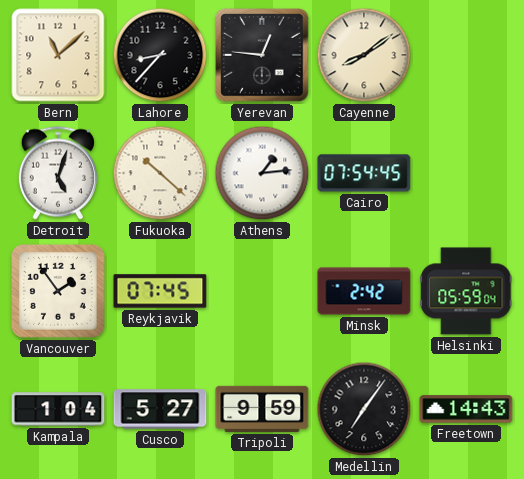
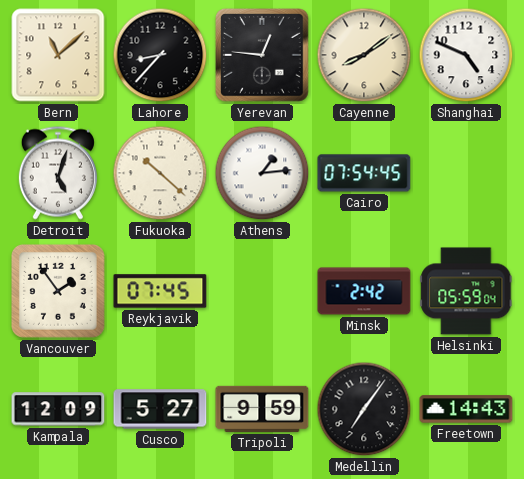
Shanghai: none -> 4:49
Kampala: 1:04 -> 12:09
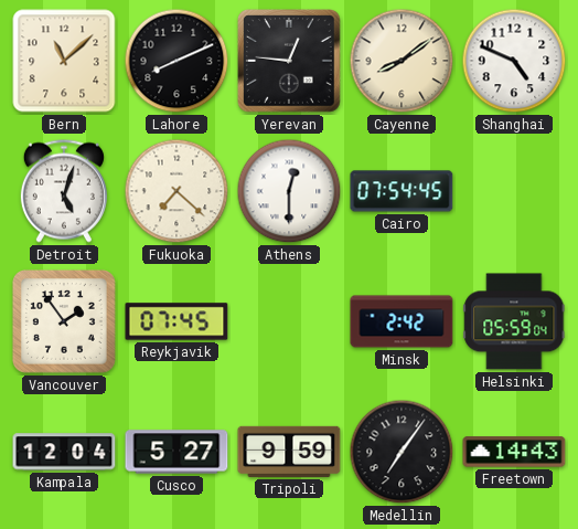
Lahore: 8:37 -> 8:11
Fukuoka: 10:22 -> 7:22
Athens: 1:14 -> 12:30
Kampala: 12:09 -> 12:04
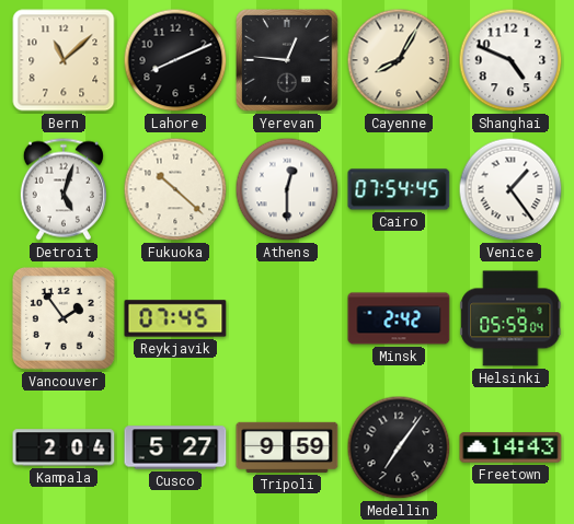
Cayenne: 8:09 -> 8:05
Fukuoka: 7:22 -> 10:22
Venice: none -> 1:24
Kampala: 12:04 -> 2:04
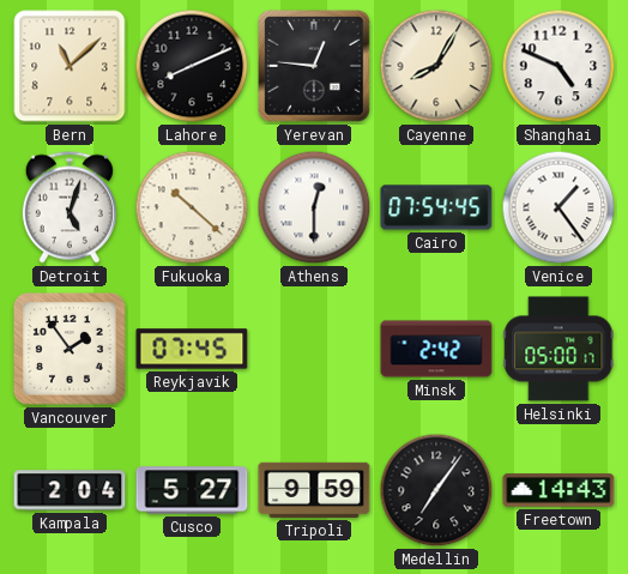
Helsinki: 05:59 -> 05:00
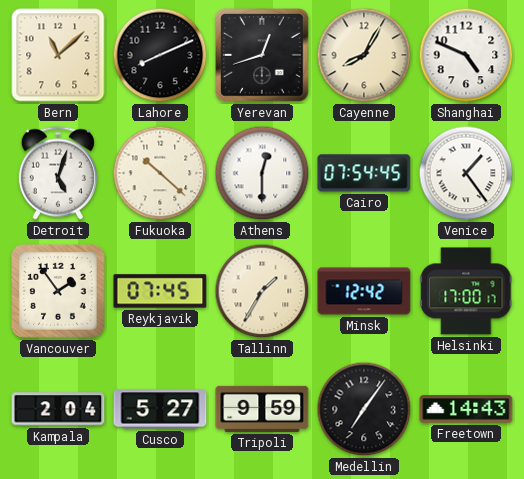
Yerevan: 12:46 -> 12:42
Tallinn: none -> 1:35
Minsk: 2:42 -> 12:42
Helsinki: 05:00 -> 17:00
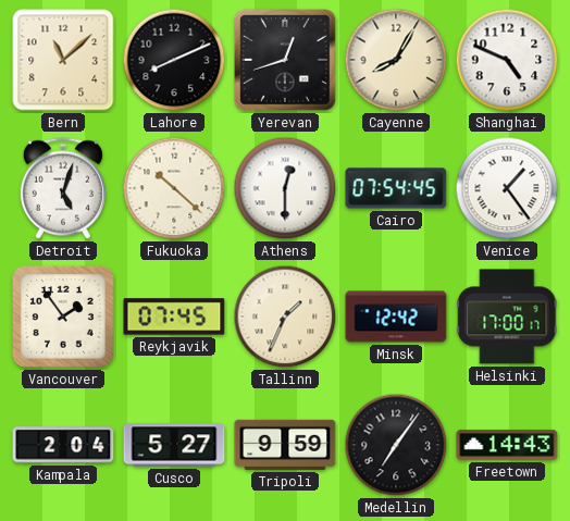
Tallinn: 1:35 -> 1:34
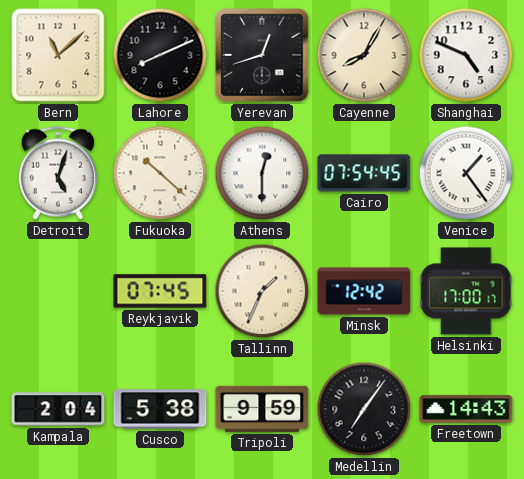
Vancouver: 1:54 -> none
Cusco: 5:27 -> 5:38
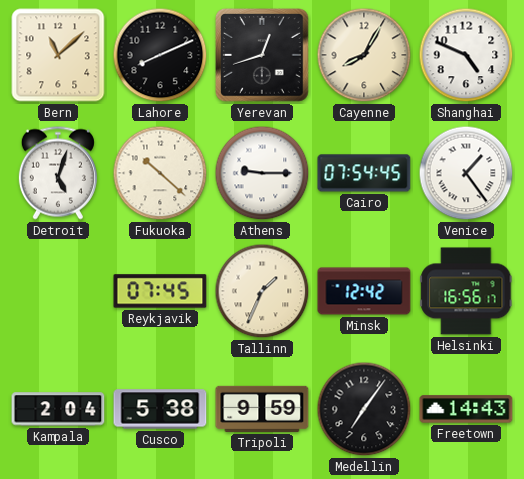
Athens: 12:30 -> 9:15
Helsinki: 17:00 -> 16:56
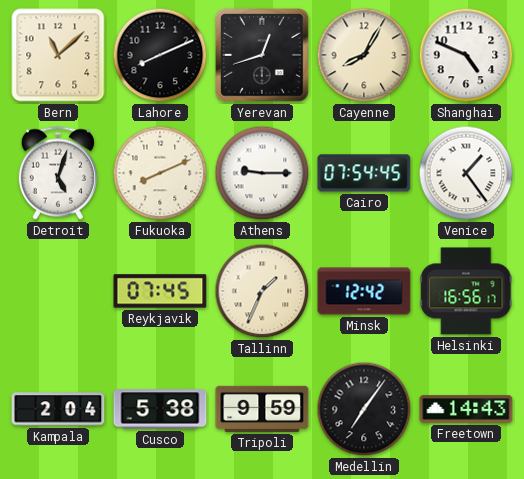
Fukuoka: 10:22 -> 8:11
